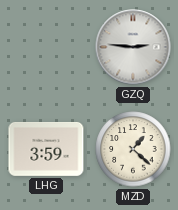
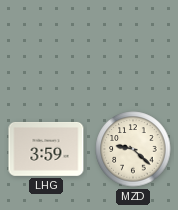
GZQ: 2:46 -> none
MZD: 1:22 -> 9:22
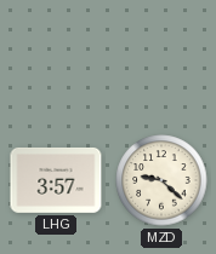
LHG: 3:59 -> 3:57
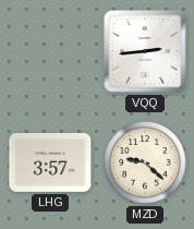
VQQ: none -> 2:44
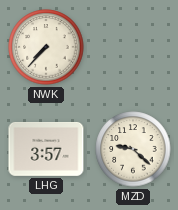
NWK: none -> 7:37
VQQ: 2:44 -> none
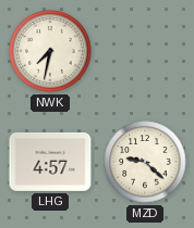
NWK: 7:37 -> 7:32
LHG: 3:57 -> 4:57
